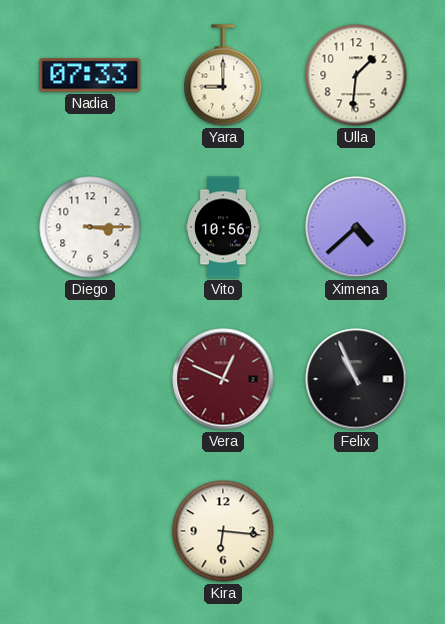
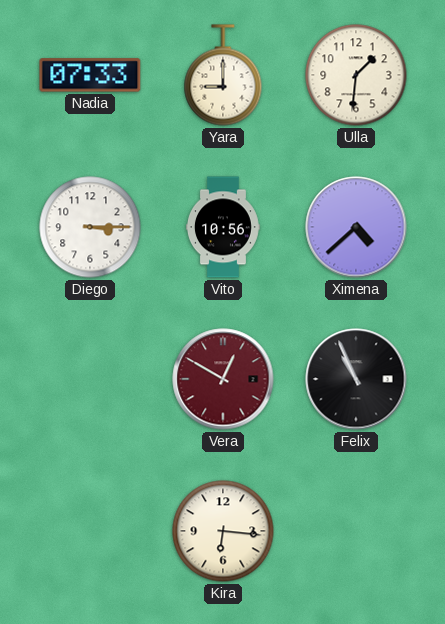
Vera: 12:49 -> 12:50
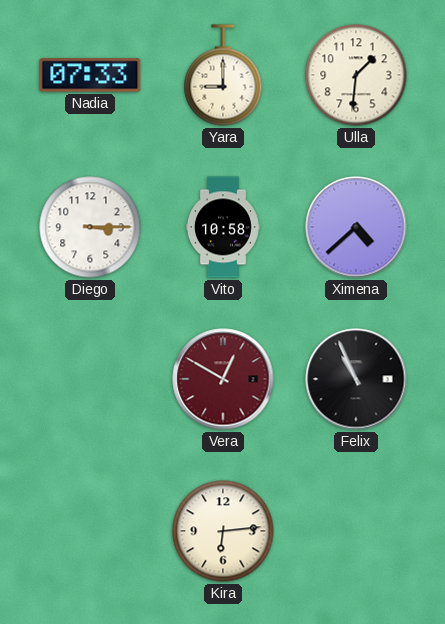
Vito: 10:56 -> 10:58
Kira: 6:16 -> 6:14
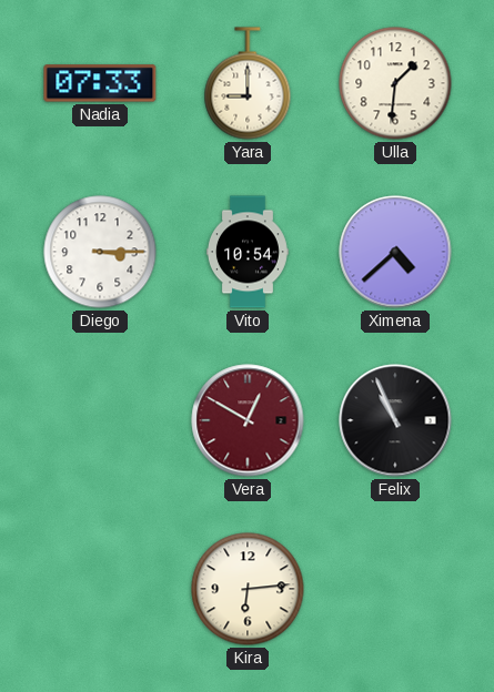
Vito: 10:58 -> 10:54
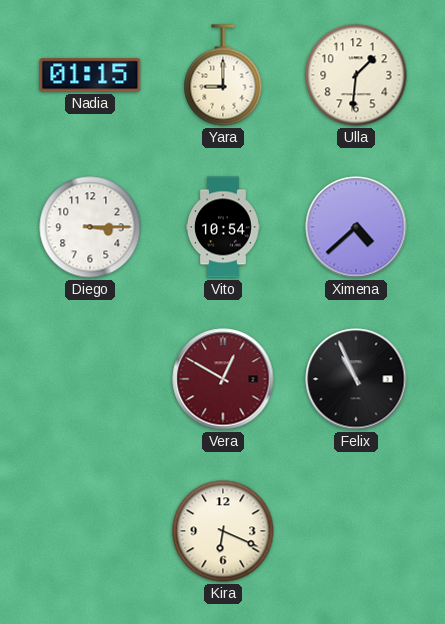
Nadia: 07:33 -> 01:15
Kira: 6:14 -> 6:19
